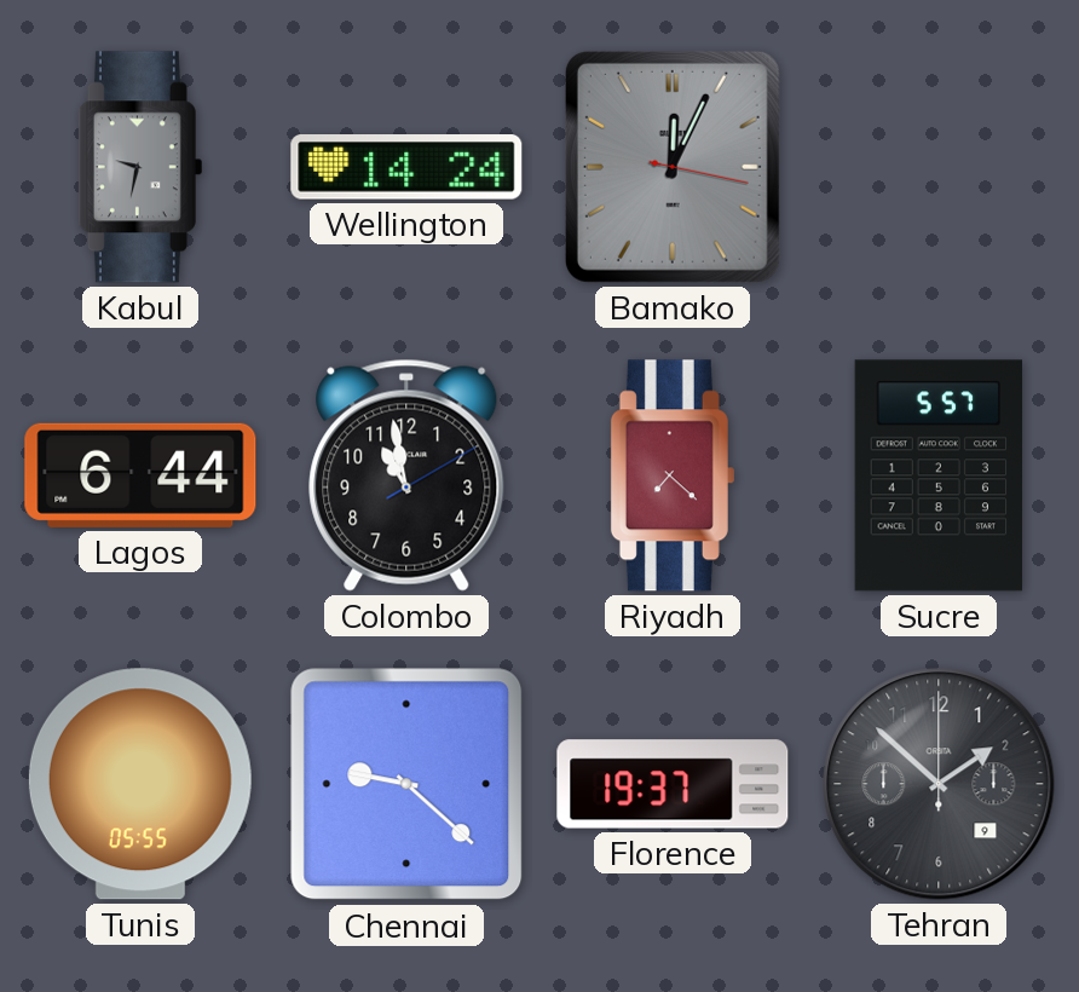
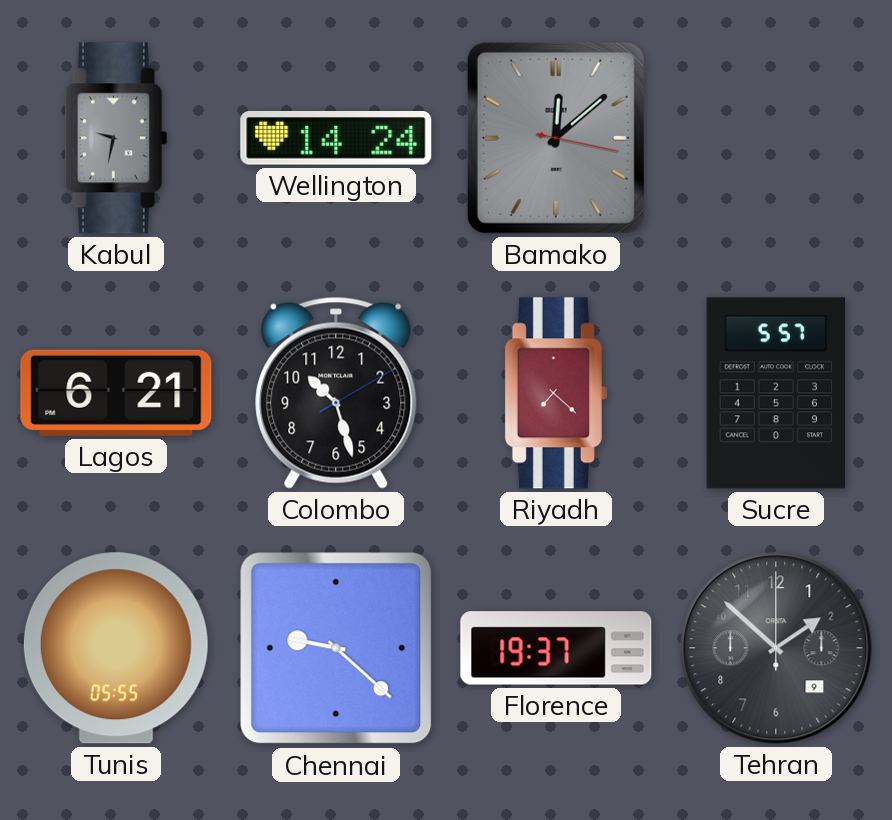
Bamako: 12:04 -> 12:08
Lagos: 6:44 -> 6:21
Colombo: 10:58 -> 10:27
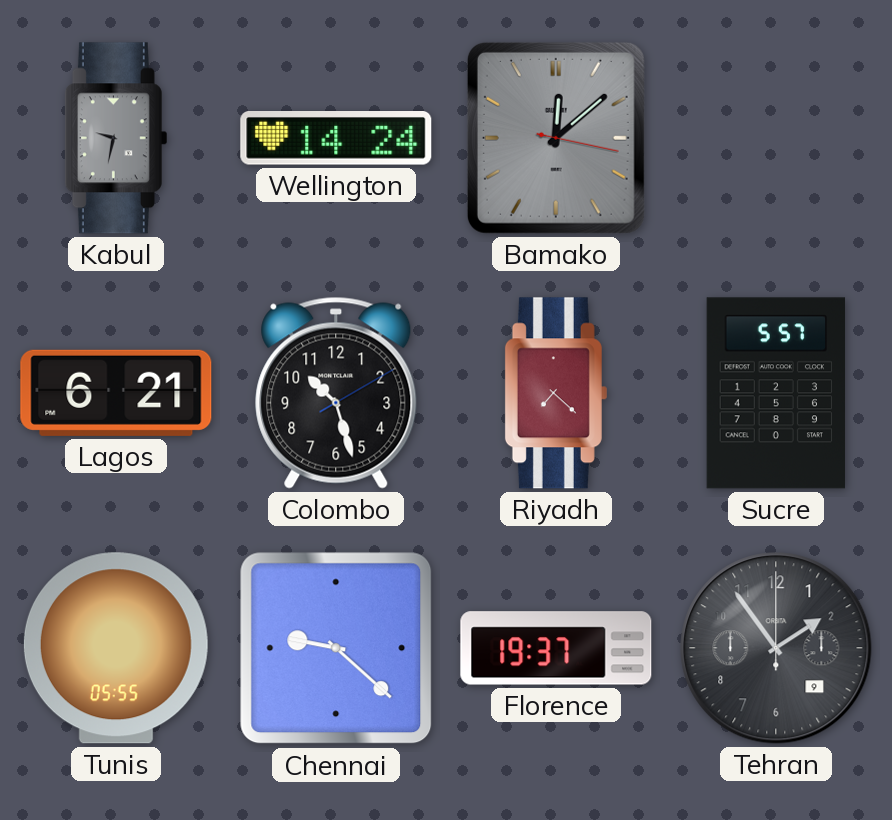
Tehran: 1:52 -> 1:54
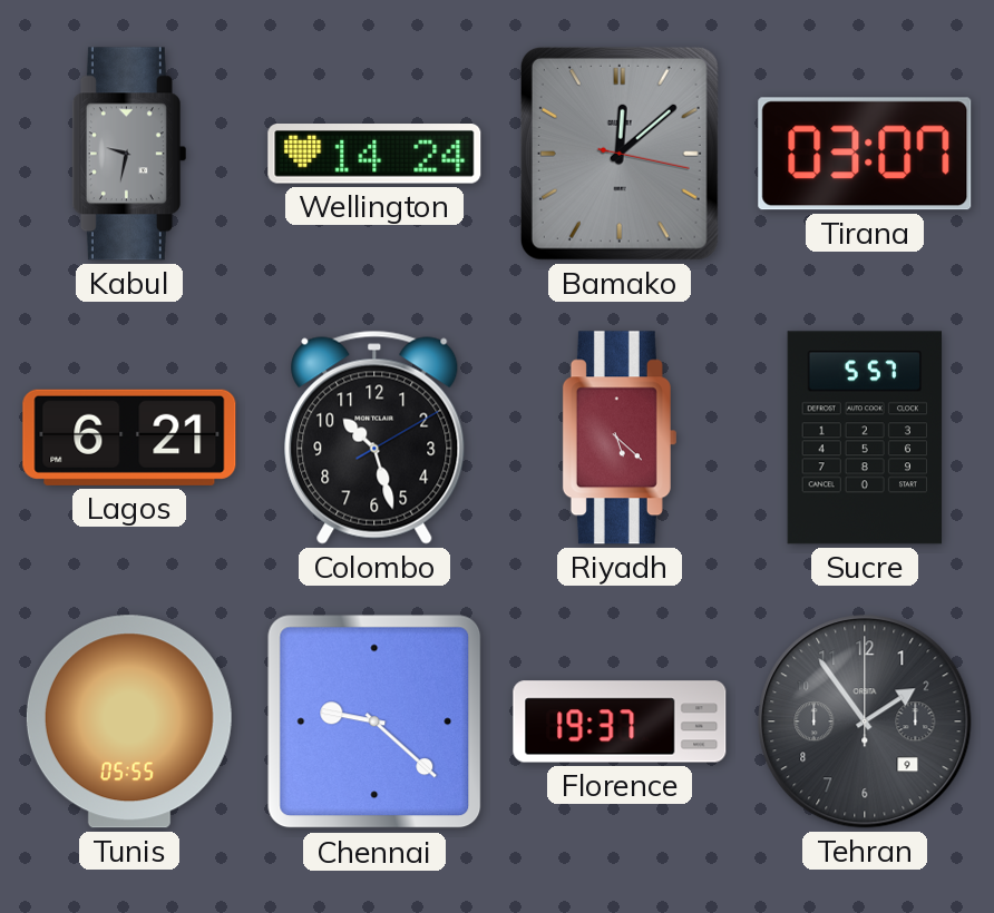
Tirana: none -> 03:07
Riyadh: 7:22 -> 5:22
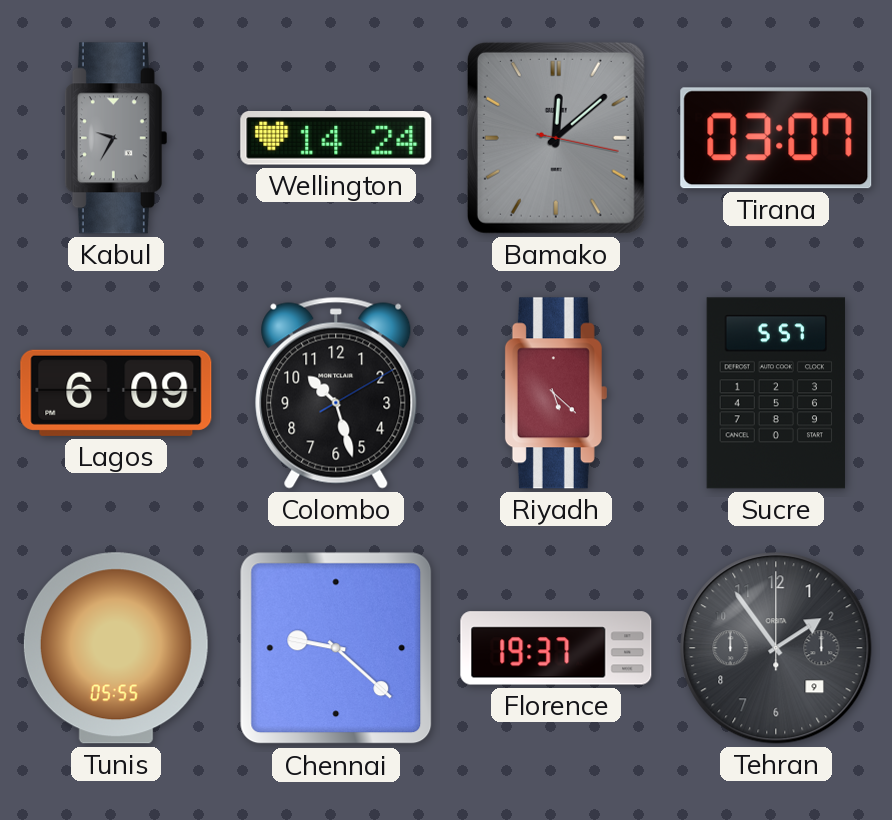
Kabul: 9:32 -> 9:35
Lagos: 6:21 -> 6:09
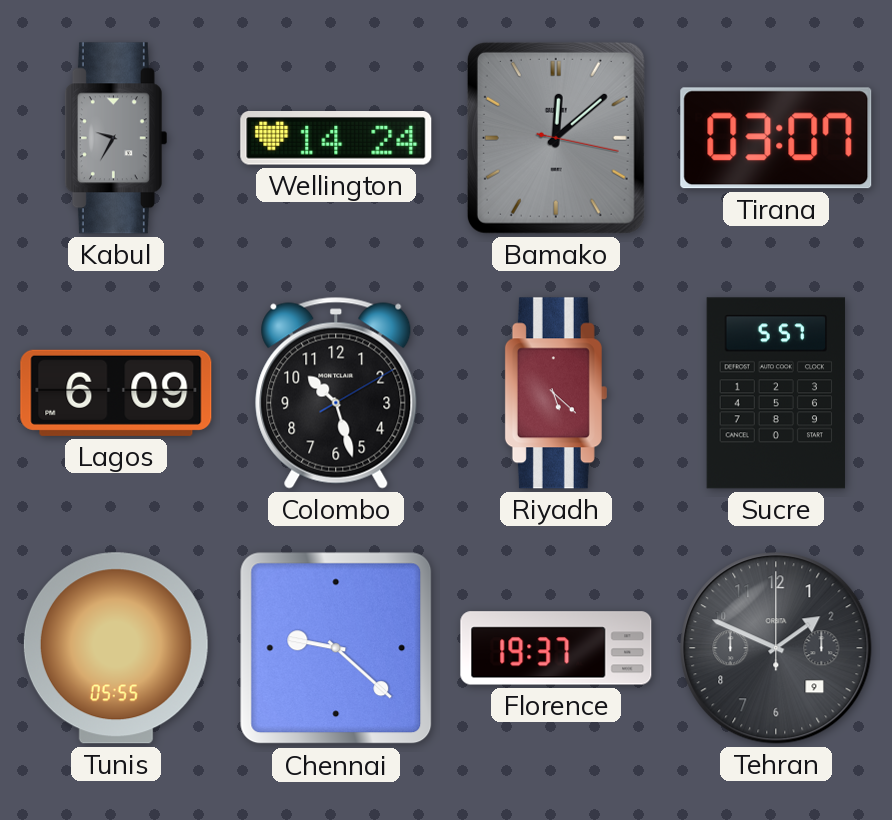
Tehran: 1:54 -> 1:49
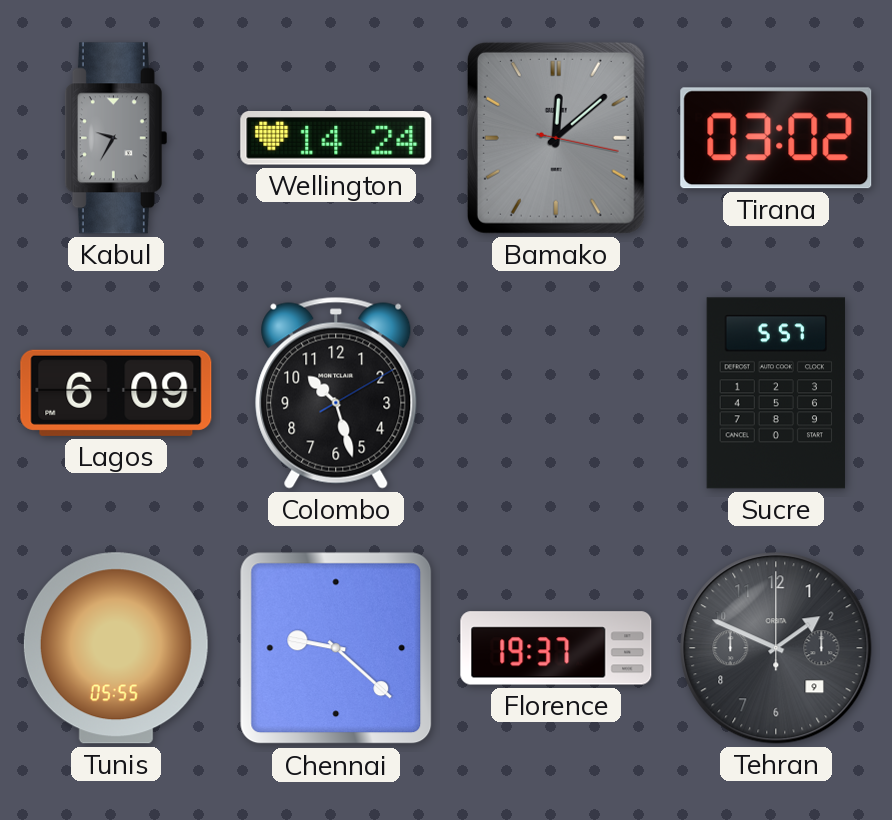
Tirana: 03:07 -> 03:02
Riyadh: 5:22 -> none
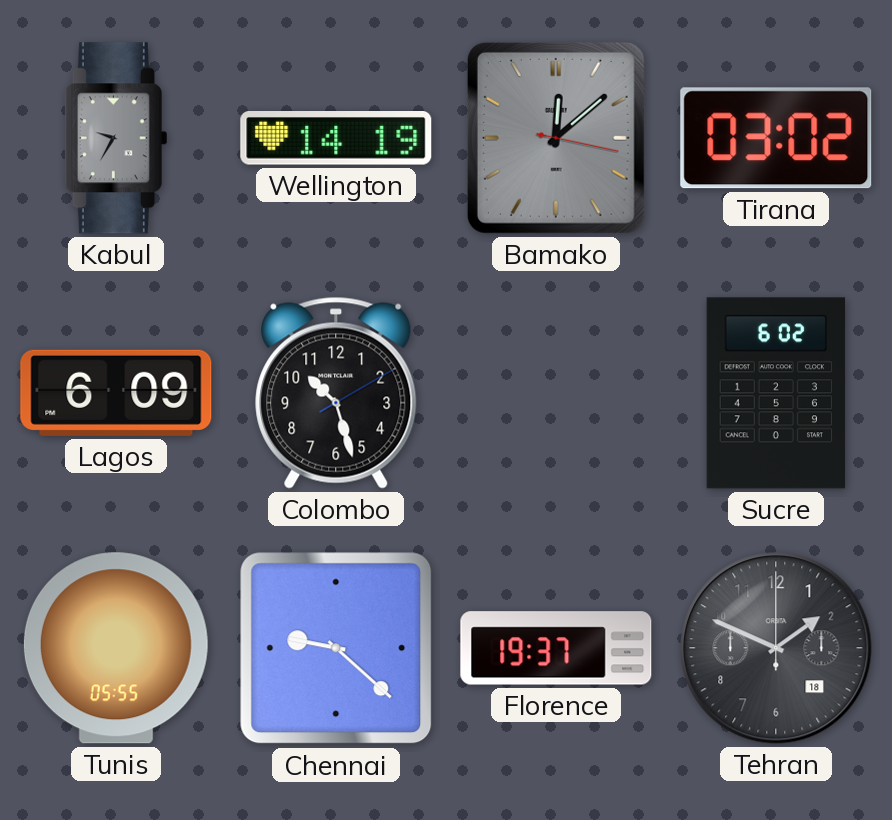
Wellington: 14:24 -> 14:19
Sucre: 5:57 -> 6:02
Tehran date: 9 -> 18
